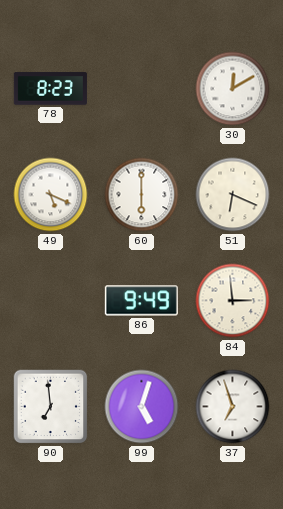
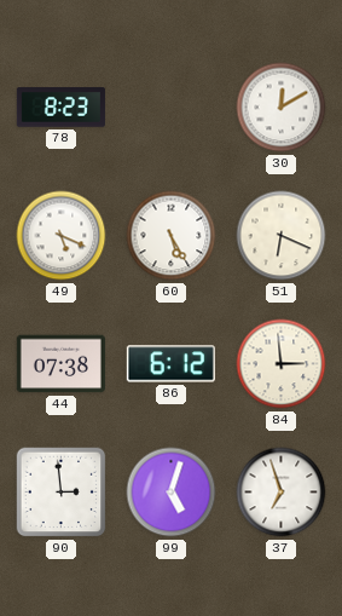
60: 6:00 -> 5:25
44: none -> 07:38
86: 9:49 -> 6:12
90: 6:59 -> 2:59
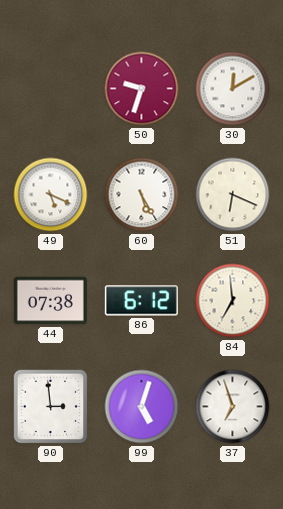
78: 8:23 -> none
50: none -> 9:33
84: 2:59 -> 6:59
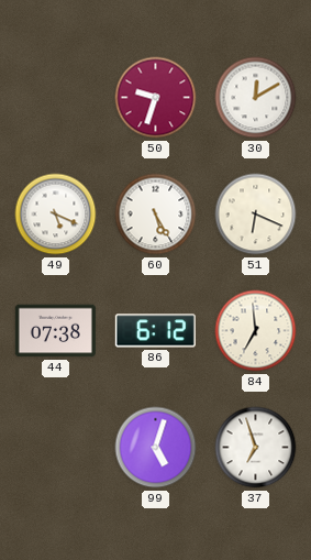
90: 2:59 -> none
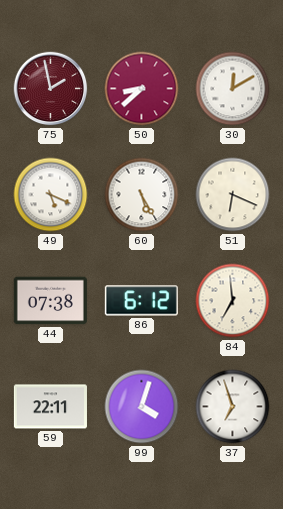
75: none -> 1:58
50: 9:33 -> 8:38
59: none -> 22:11
99: 5:03 -> 4:03
